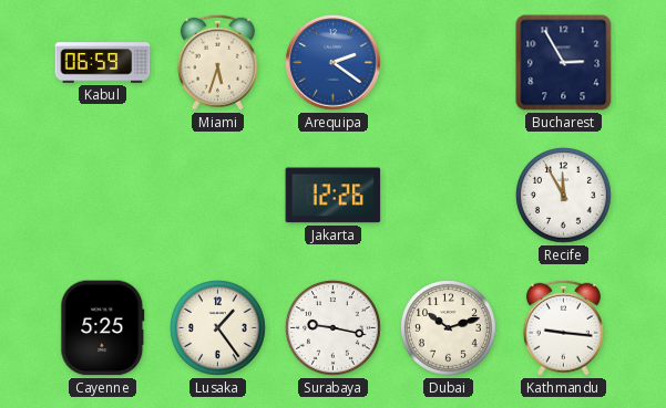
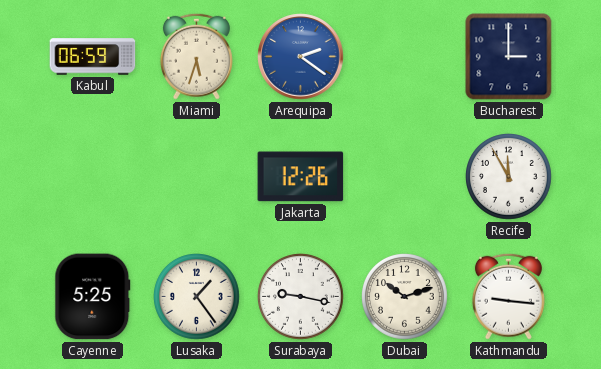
Bucharest: 2:55 -> 3:00
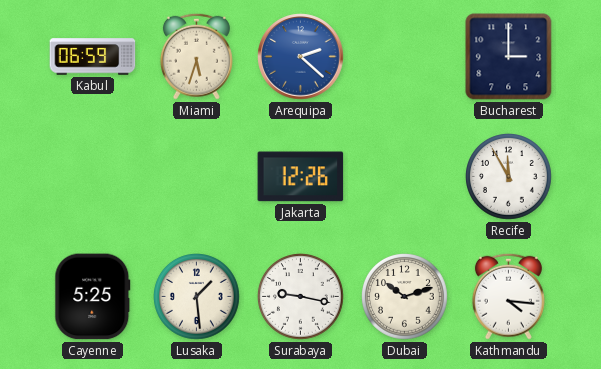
Arequipa: 2:21 -> 2:22
Lusaka: 1:24 -> 1:29
Kathmandu: 9:16 -> 4:16
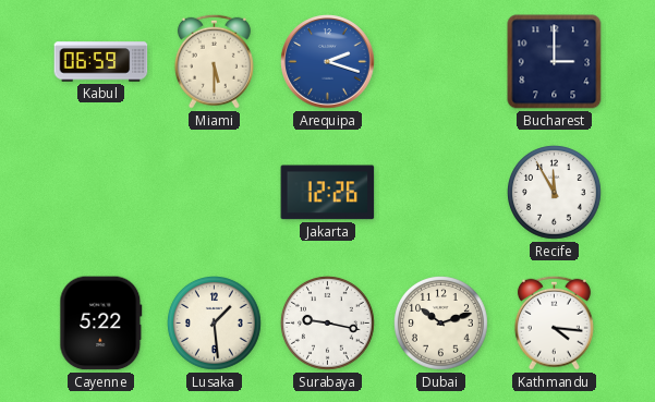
Miami: 5:33 -> 5:30
Arequipa: 2:22 -> 2:18
Cayenne: 5:25 -> 5:22
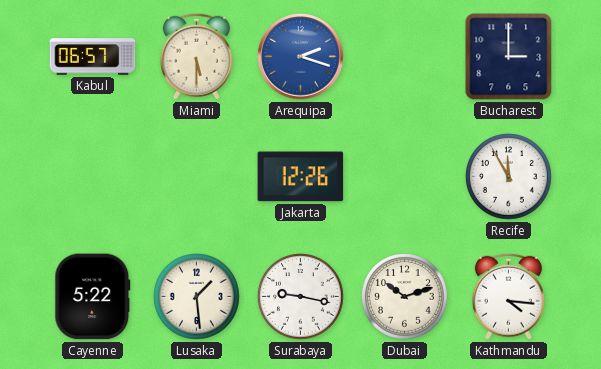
Kabul: 06:59 -> 06:57
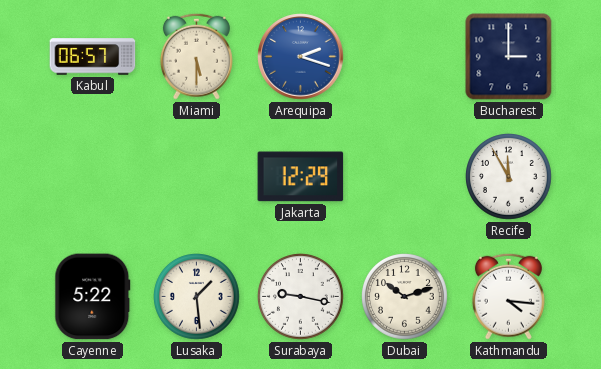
Jakarta: 12:26 -> 12:29
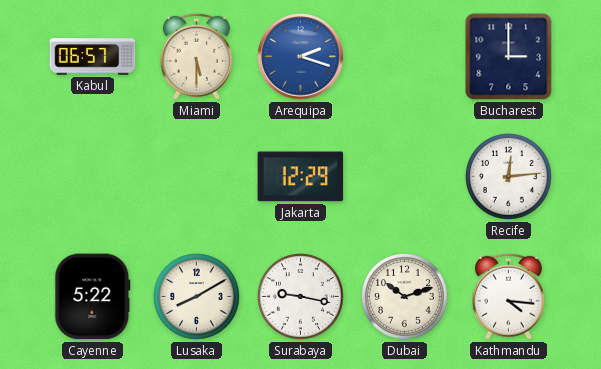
Recife: 11:55 -> 12:14
Lusaka: 1:29 -> 8:10
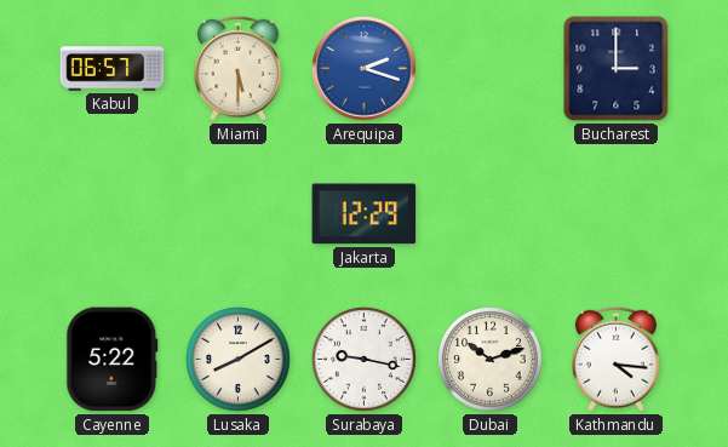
Recife: 12:14 -> none
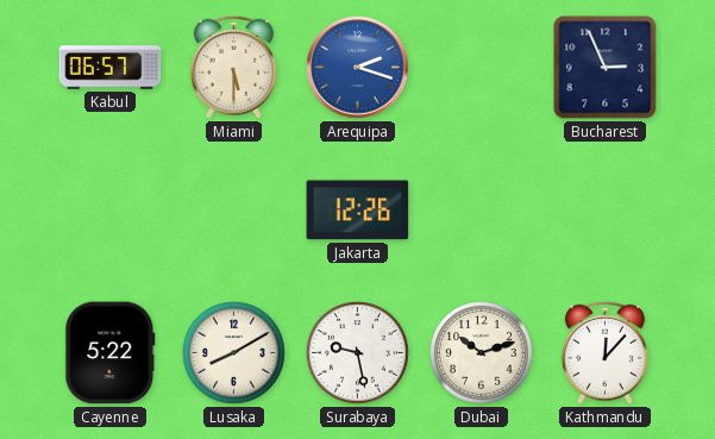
Bucharest: 3:00 -> 2:56
Jakarta: 12:29 -> 12:26
Surabaya: 9:17 -> 9:28
Kathmandu: 4:16 -> 12:07
